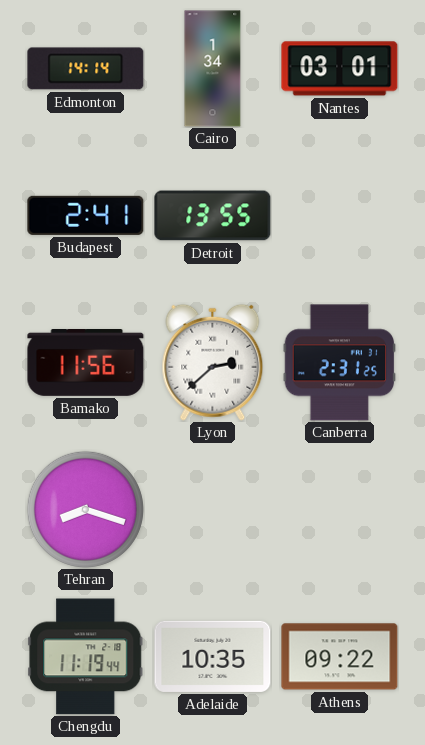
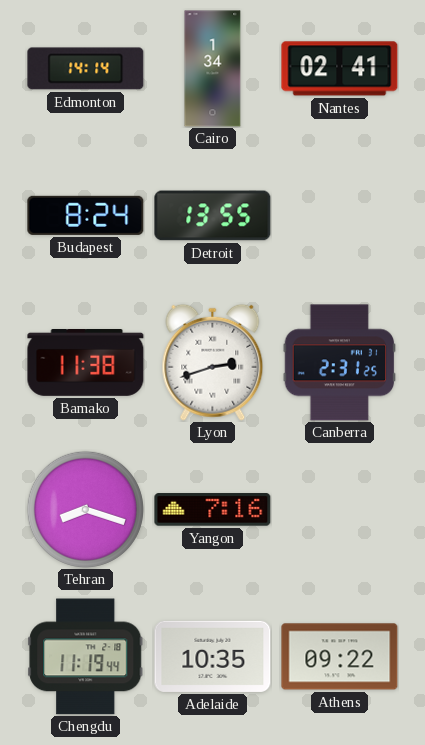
Nantes: 03:01 -> 02:41
Budapest: 2:41 -> 8:24
Bamako: 11:56 -> 11:38
Lyon: 2:38 -> 2:42
Yangon: none -> 7:16
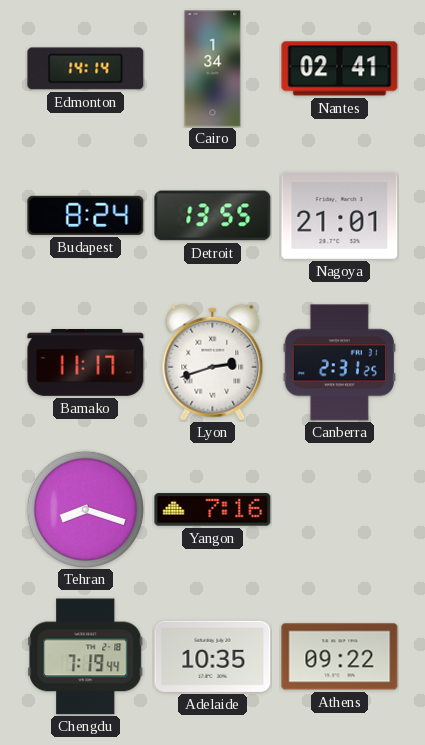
Nagoya: none -> 21:01
Bamako: 11:38 -> 11:17
Chengdu: 11:19 -> 7:19
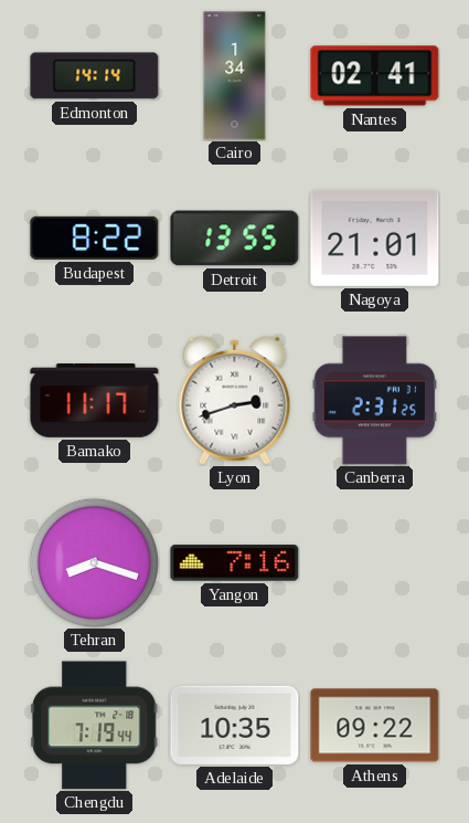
Budapest: 8:24 -> 8:22
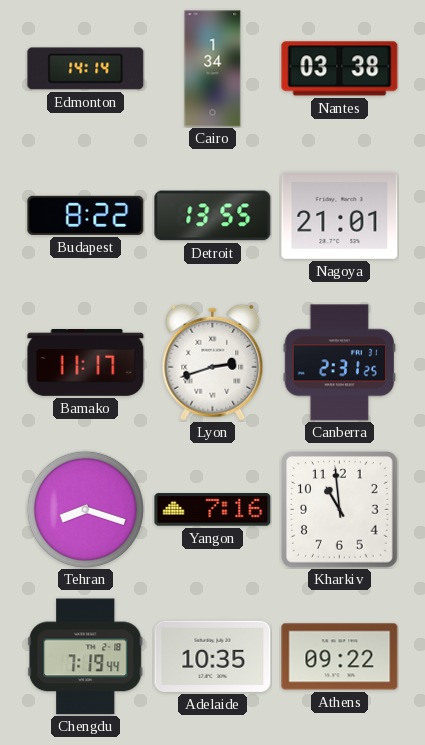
Nantes: 02:41 -> 03:38
Kharkiv: none -> 10:59
